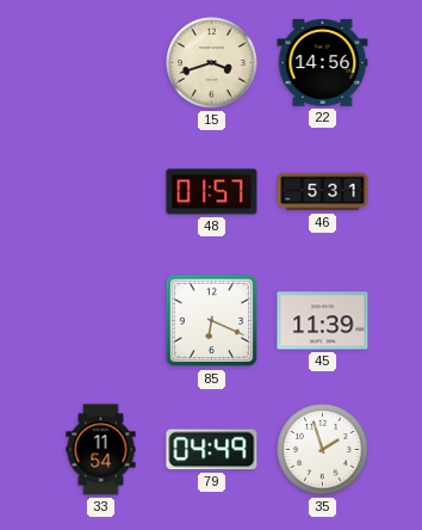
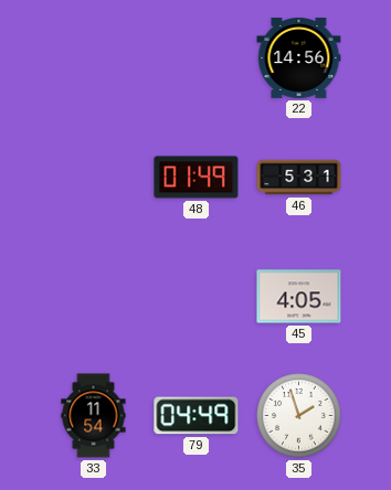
15: 3:42 -> none
48: 01:57 -> 01:49
85: 6:19 -> none
45: 11:39 -> 4:05
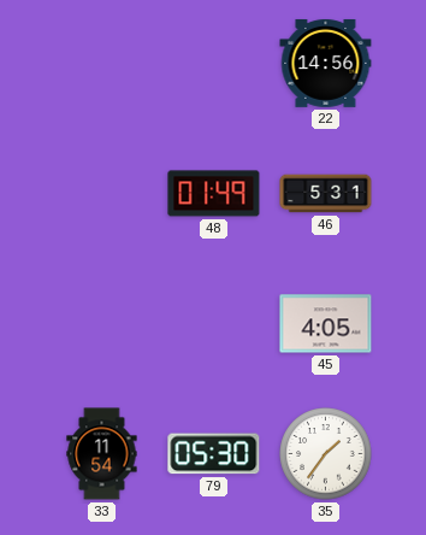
79: 04:49 -> 05:30
35: 1:57 -> 1:36
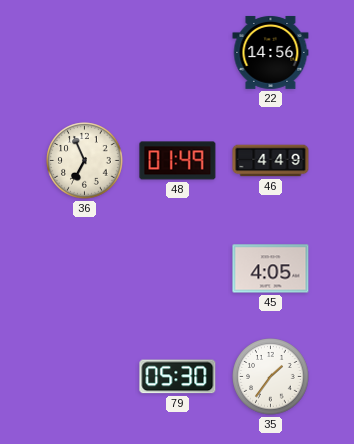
36: none -> 6:56
46: 5:31 -> 4:49
33: 11:54 -> none
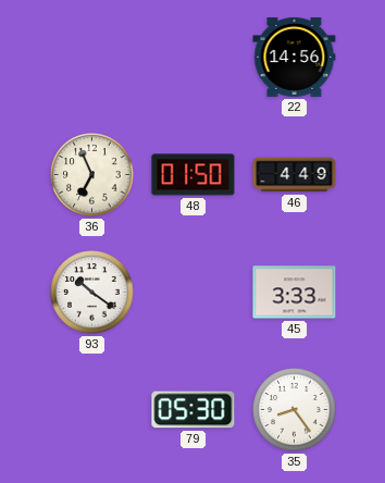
48: 01:49 -> 01:50
93: none -> 10:21
45: 4:05 -> 3:33
35: 1:36 -> 8:24
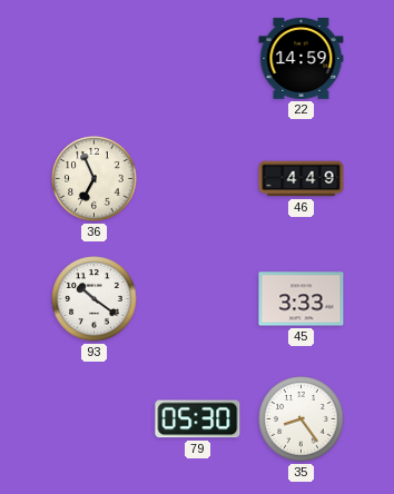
22: 14:56 -> 14:59
48: 01:50 -> none
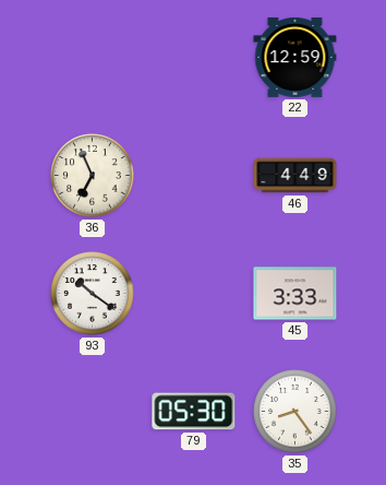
22: 14:59 -> 12:59
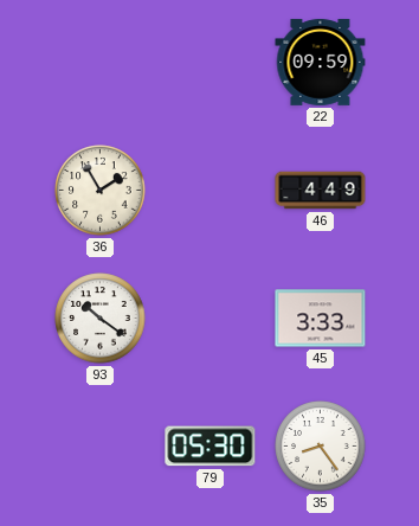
22: 12:59 -> 09:59
36: 6:56 -> 1:55
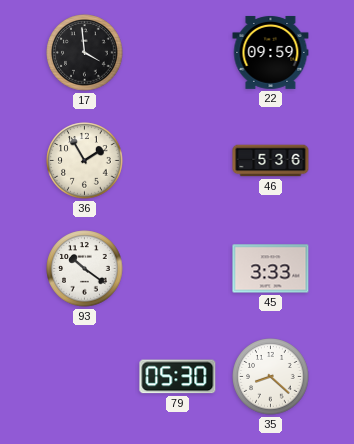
17: none -> 3:59
46: 4:49 -> 5:36
35: 8:24 -> 8:22
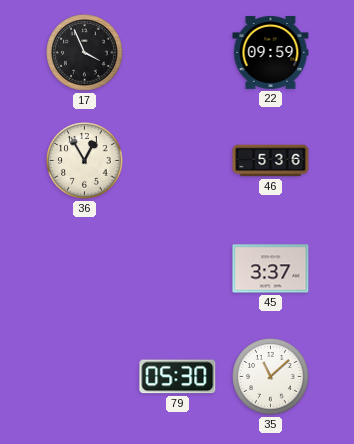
17: 3:59 -> 3:56
36: 1:55 -> 12:55
93: 10:21 -> none
45: 3:33 -> 3:37
35: 8:22 -> 11:08
